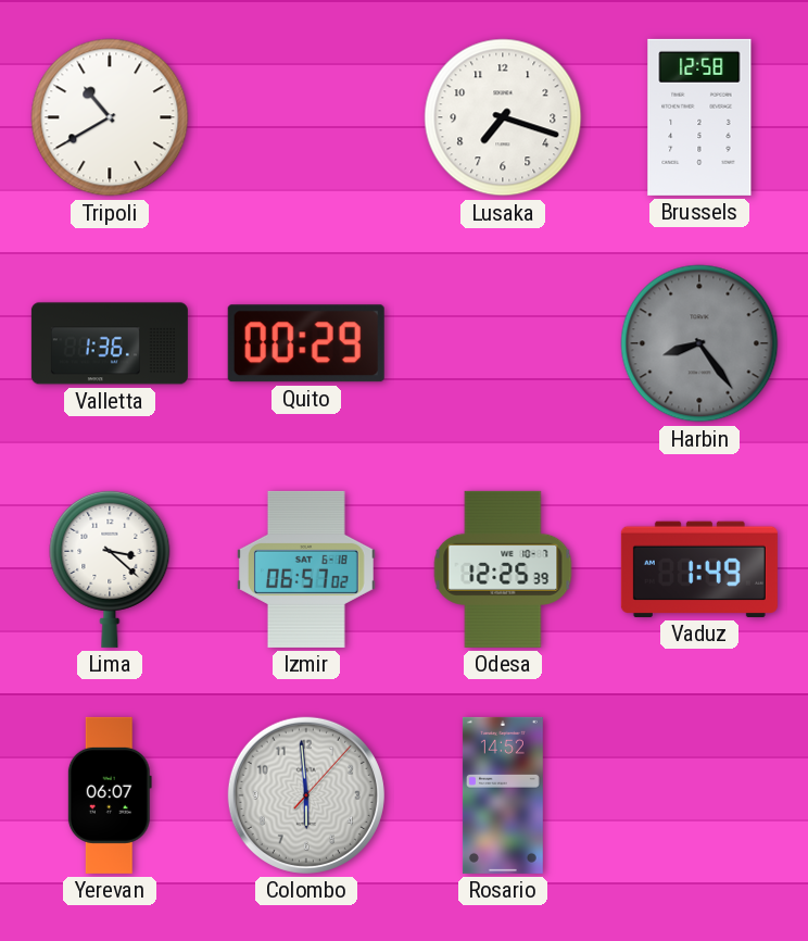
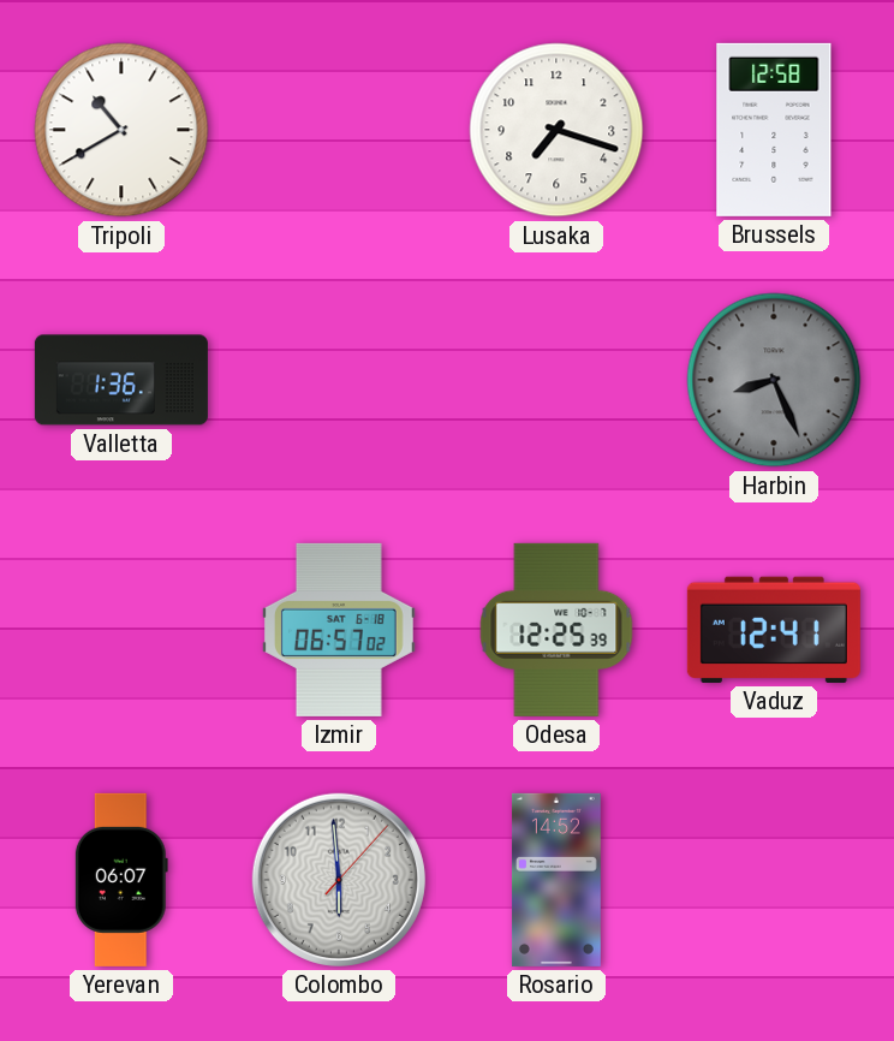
Quito: 00:29 -> none
Harbin: 8:24 -> 8:26
Lima: 3:22 -> none
Vaduz: 1:49 -> 12:41
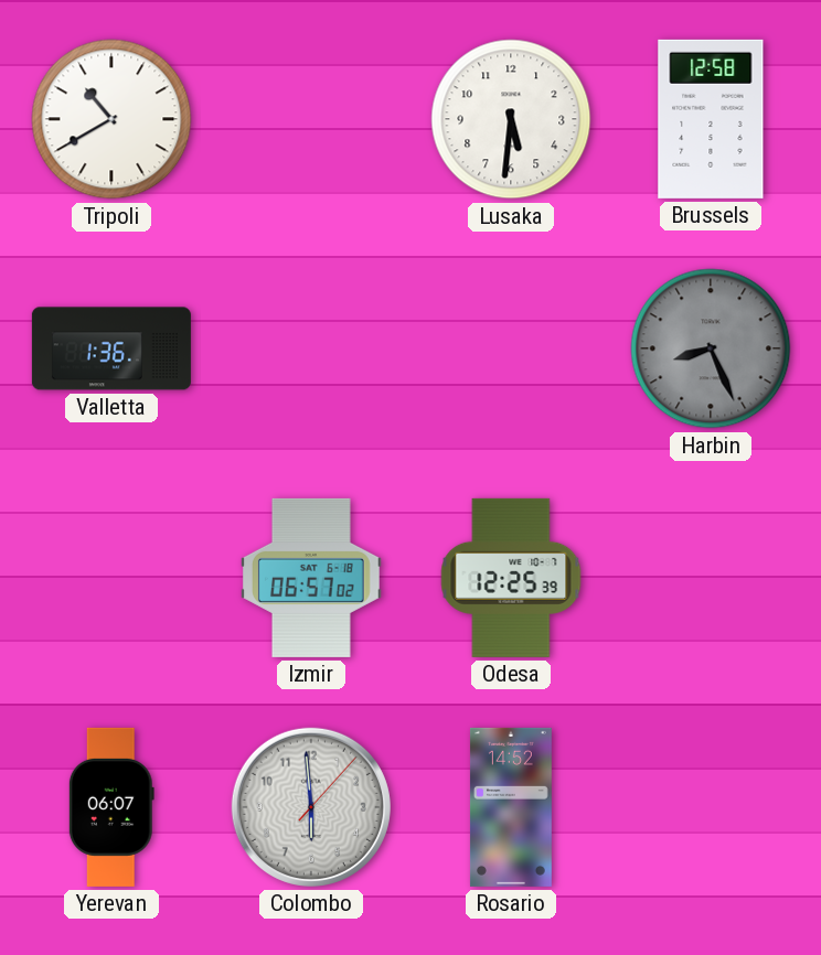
Lusaka: 7:18 -> 5:31
Vaduz: 12:41 -> none
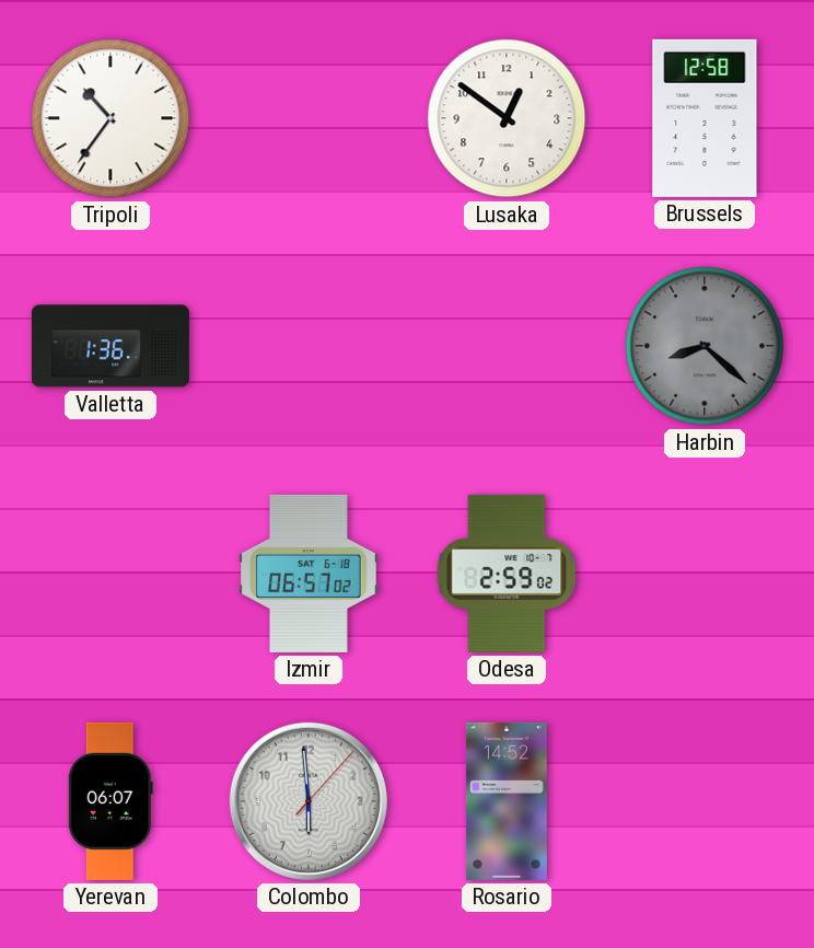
Tripoli: 10:40 -> 10:36
Lusaka: 5:31 -> 12:51
Harbin: 8:26 -> 8:22
Odesa: 12:25 -> 2:59
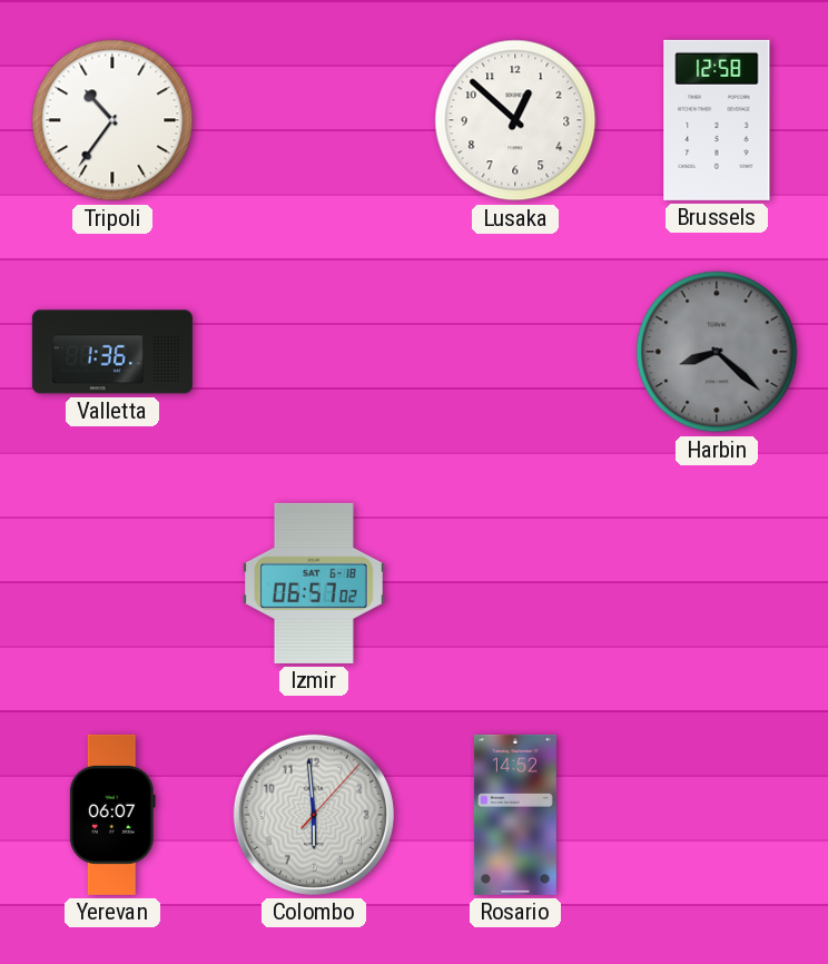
Lusaka: 12:51 -> 12:52
Odesa: 2:59 -> none
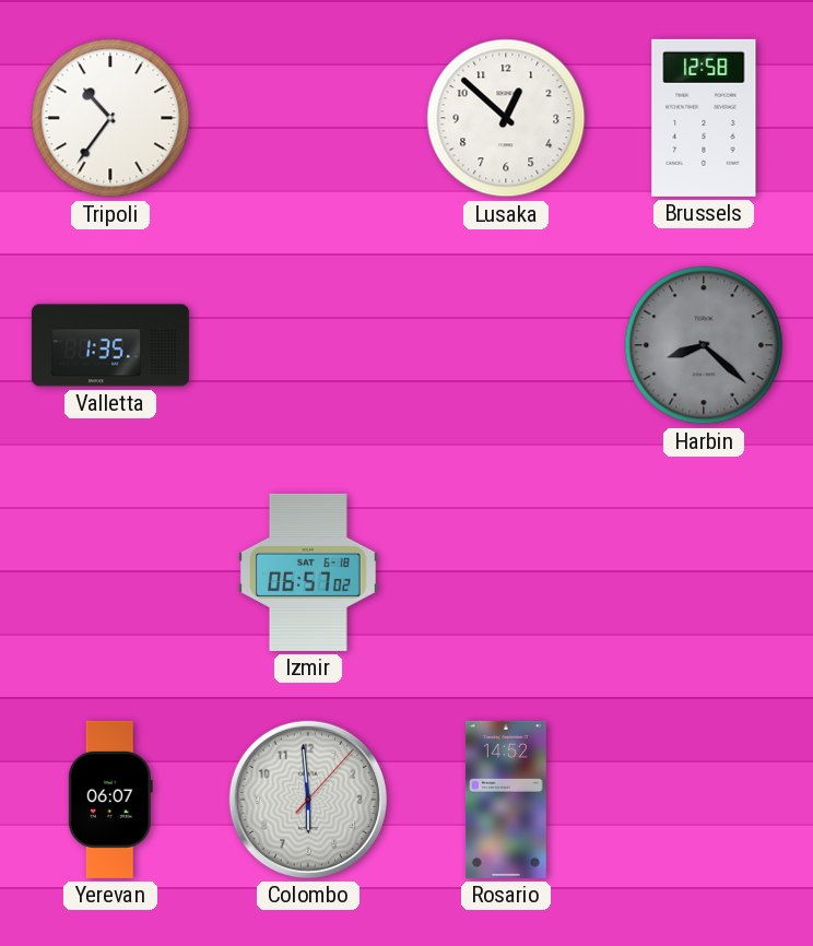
Valletta: 1:36 -> 1:35
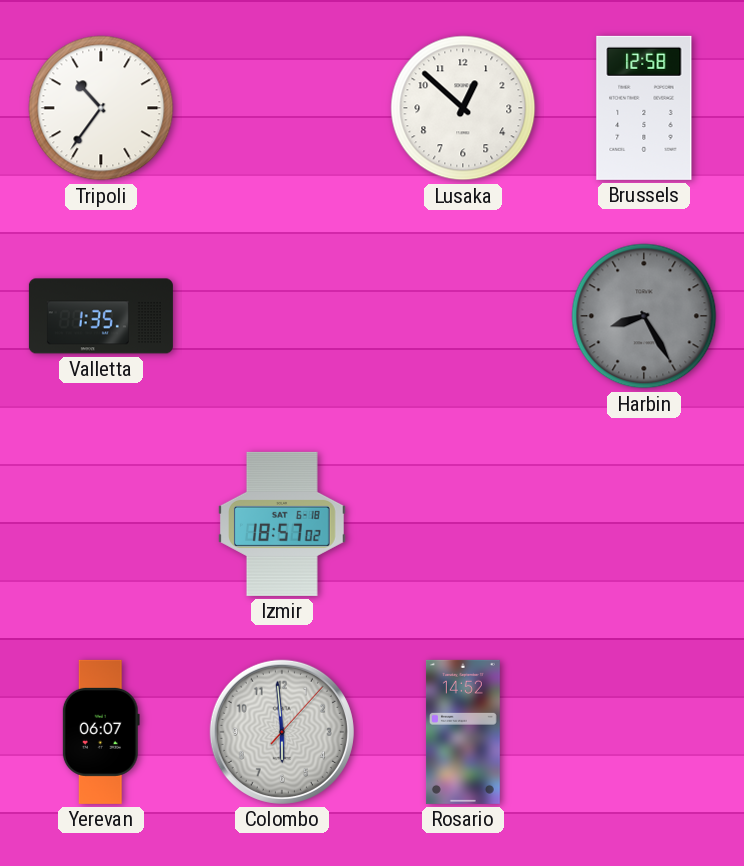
Harbin: 8:22 -> 8:25
Izmir: 06:57 -> 18:57
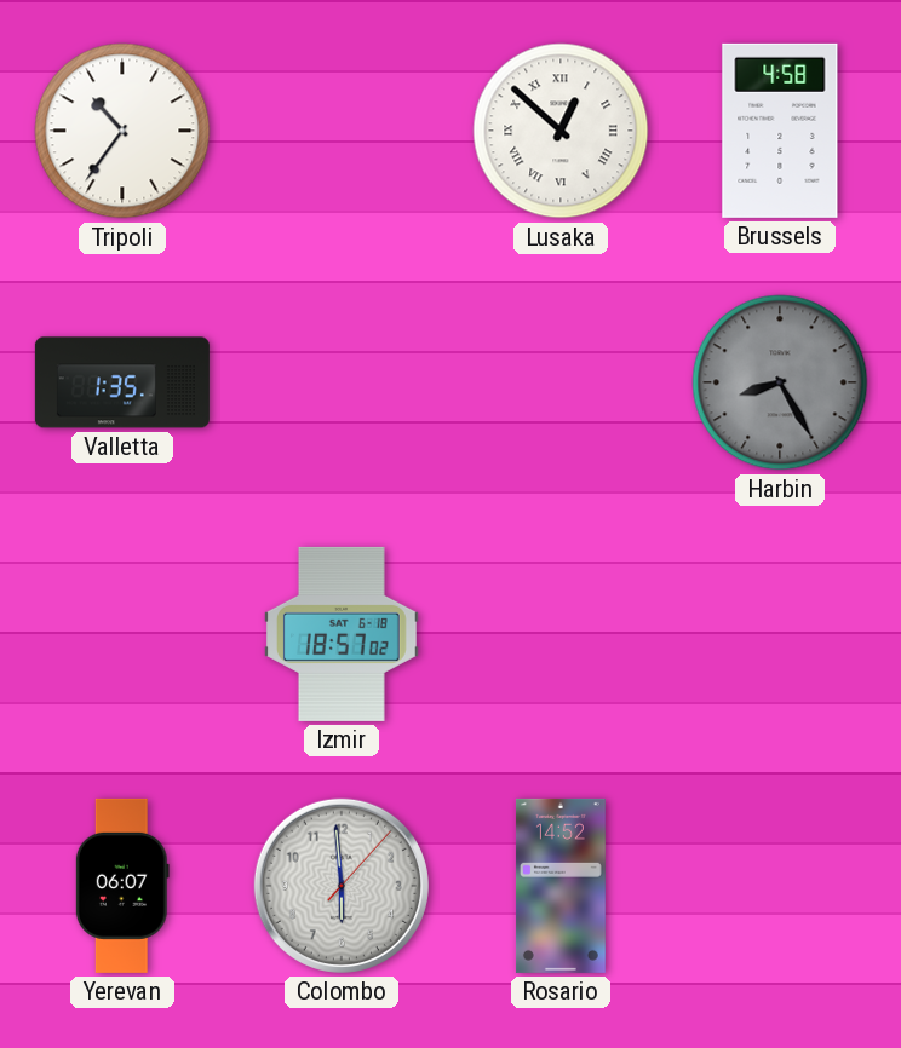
Lusaka numerals: Arabic -> Roman
Brussels: 12:58 -> 4:58
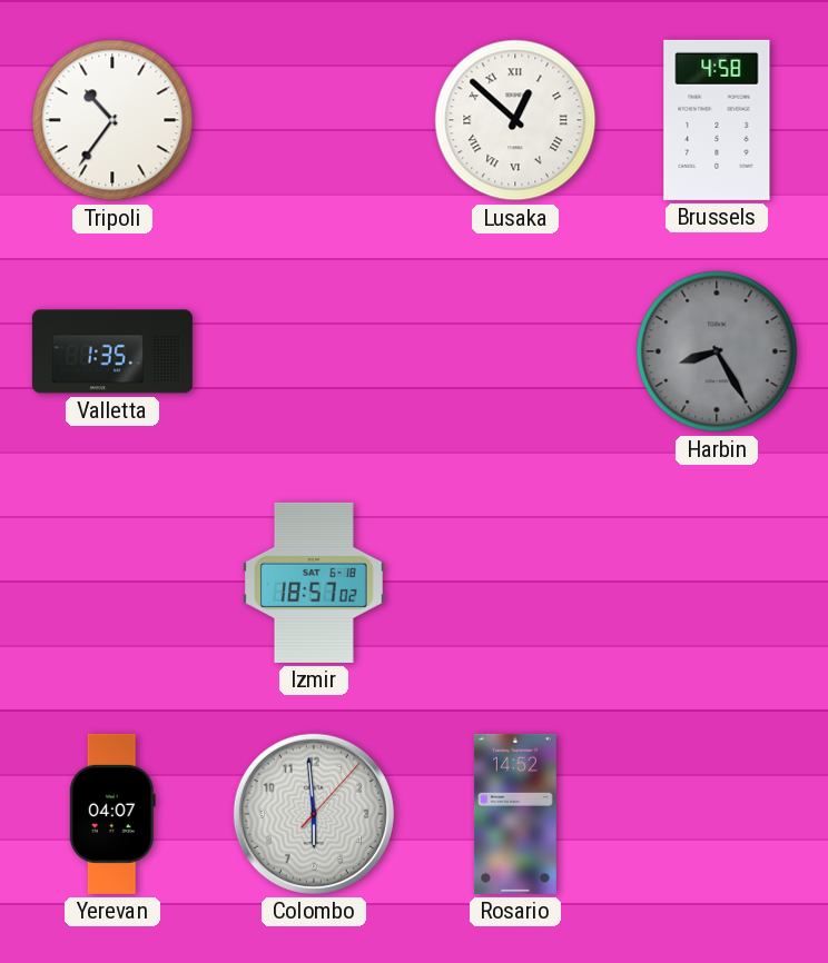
Yerevan: 06:07 -> 04:07
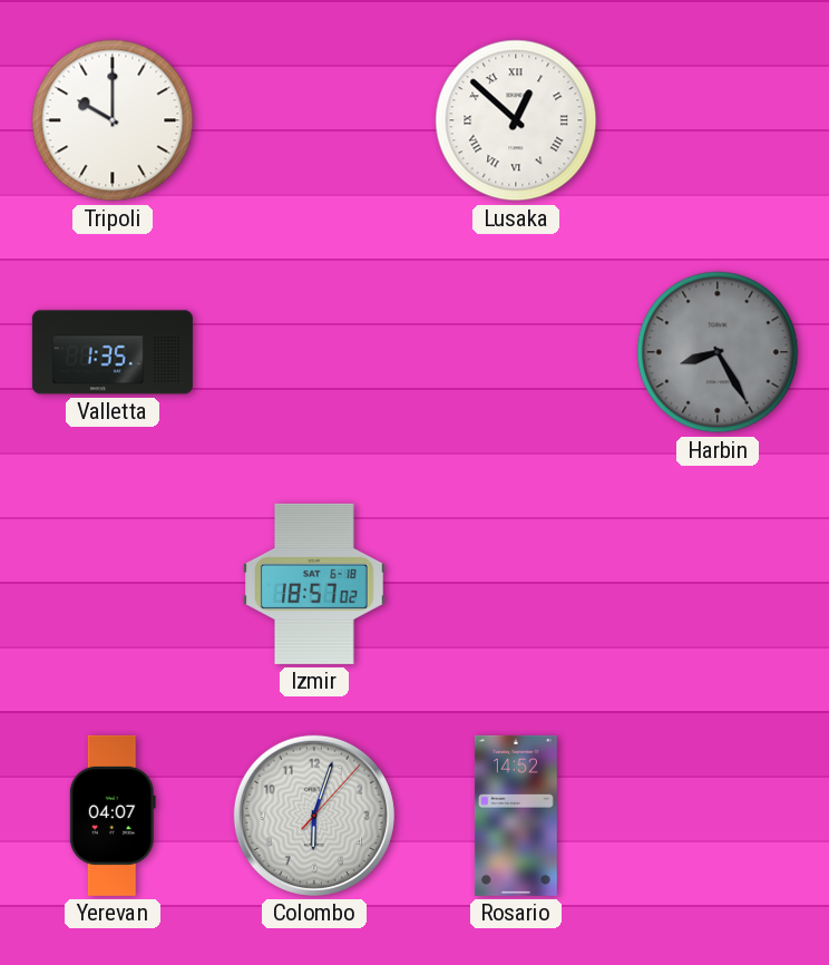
Tripoli: 10:36 -> 10:00
Brussels: 4:58 -> none
Colombo: 5:59 -> 6:03
